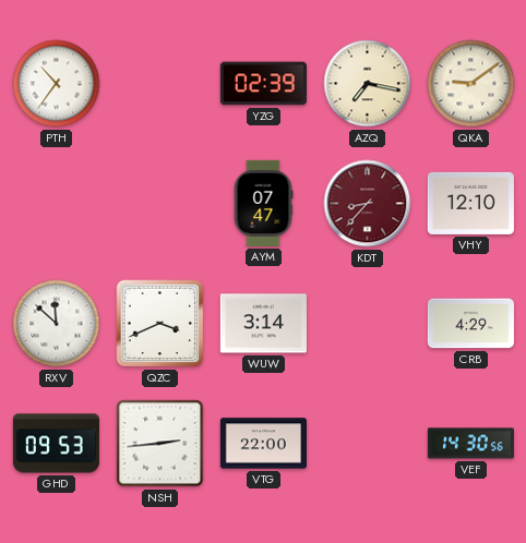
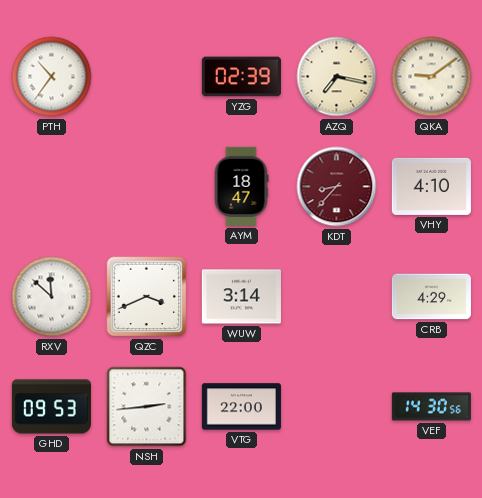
AYM: 07:47 -> 18:47
VHY: 12:10 -> 4:10
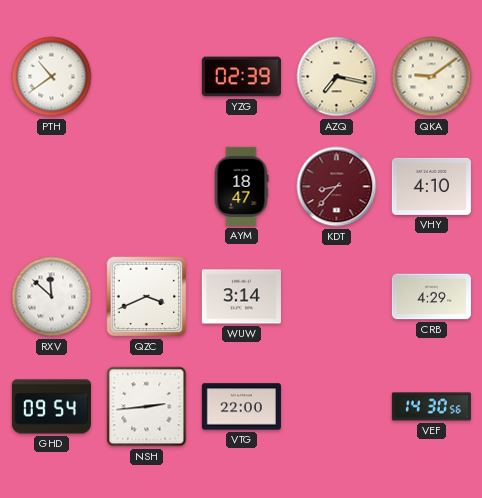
PTH: 10:36 -> 10:39
GHD: 09:53 -> 09:54
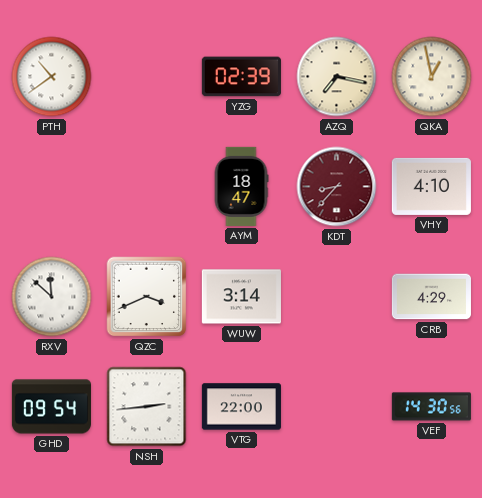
QKA: 9:09 -> 12:58
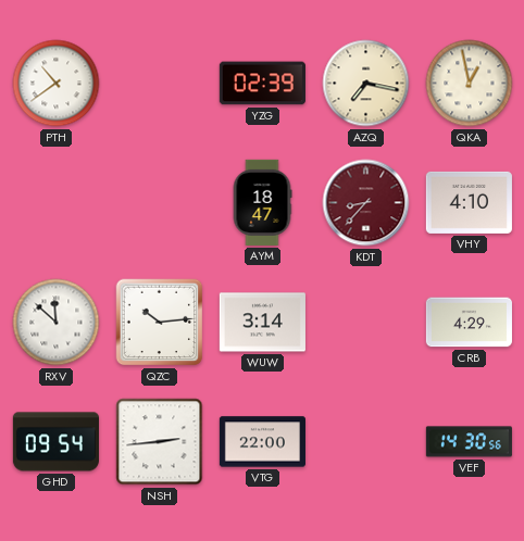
QZC: 3:41 -> 10:14
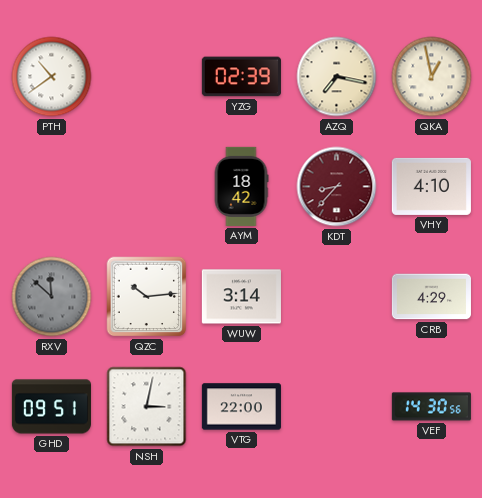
AYM: 18:47 -> 18:42
RXV dial: white -> grey
GHD: 09:54 -> 09:51
NSH: 2:44 -> 3:02
